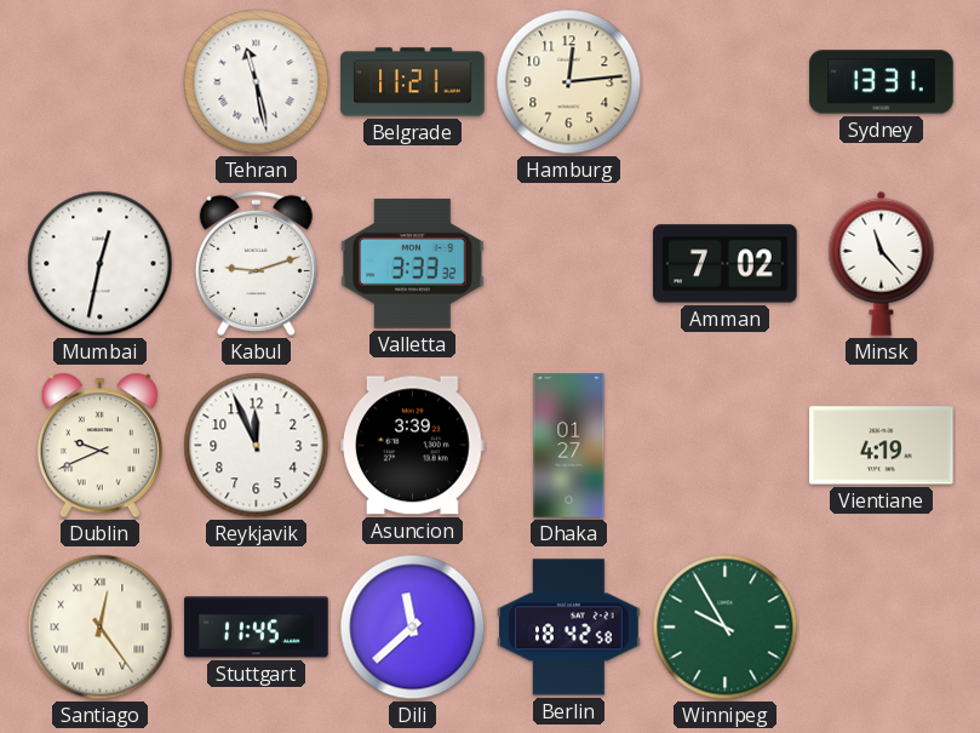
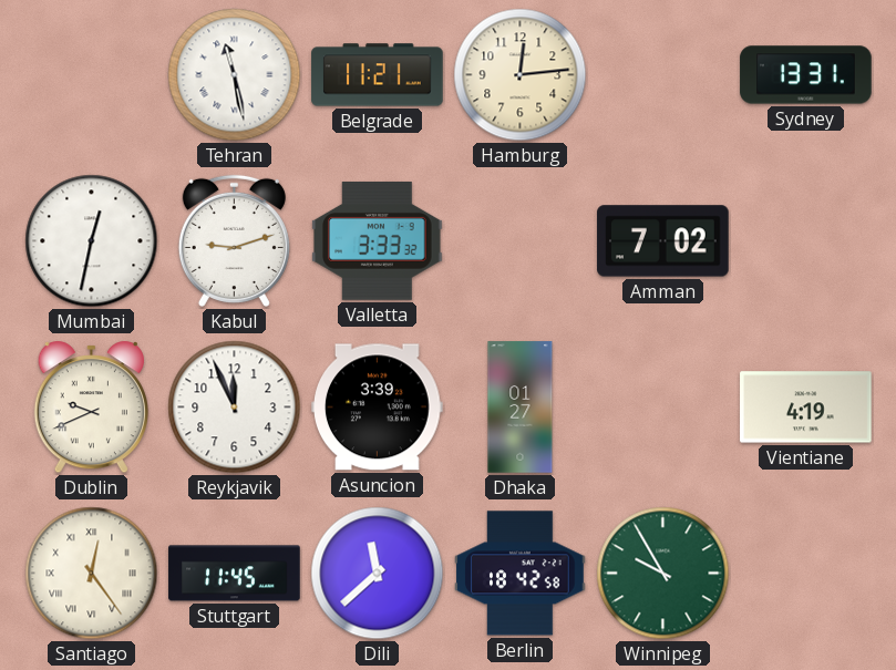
Minsk: 11:23 -> none
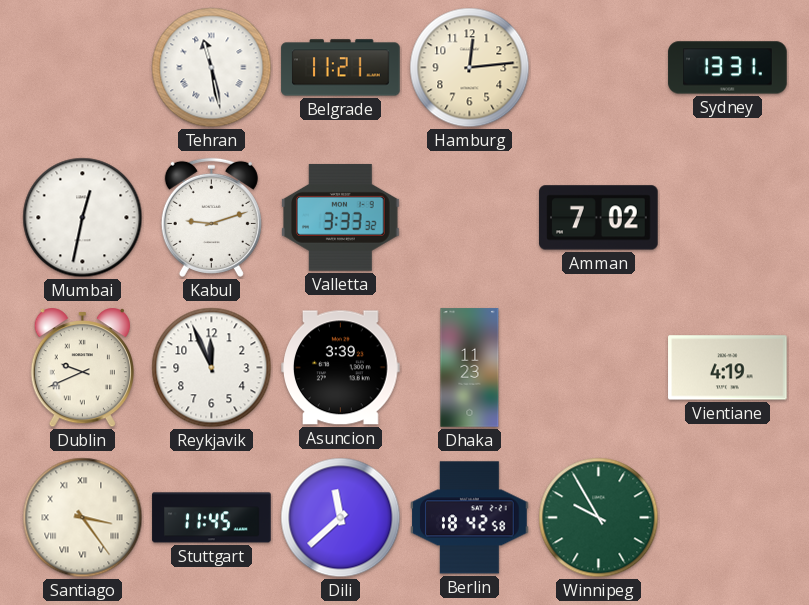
Dhaka: 01:27 -> 11:23
Santiago: 12:24 -> 3:24
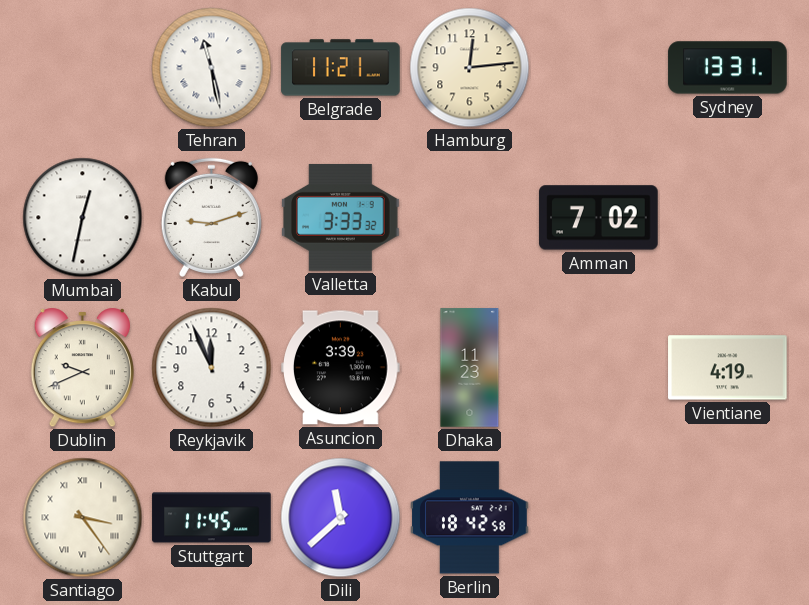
Winnipeg: 9:55 -> none
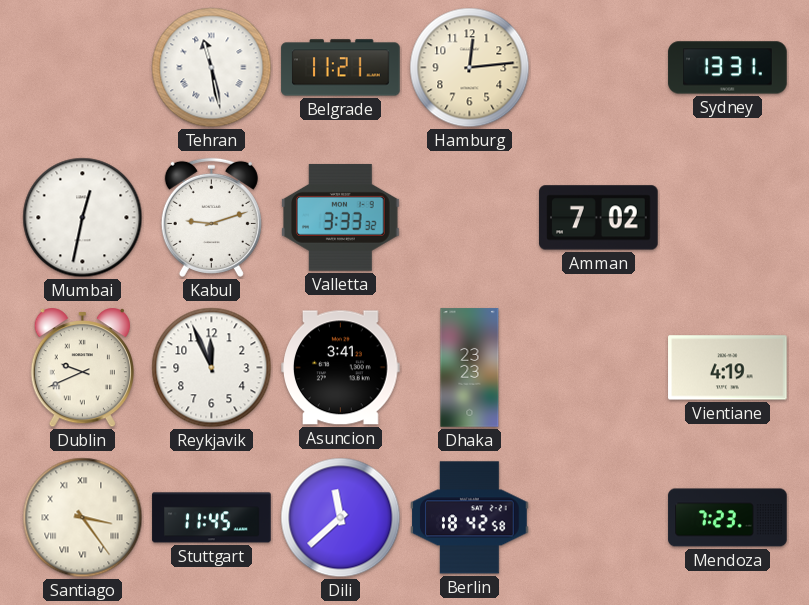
Asuncion: 3:39 -> 3:41
Dhaka: 11:23 -> 23:23
Mendoza: none -> 7:23
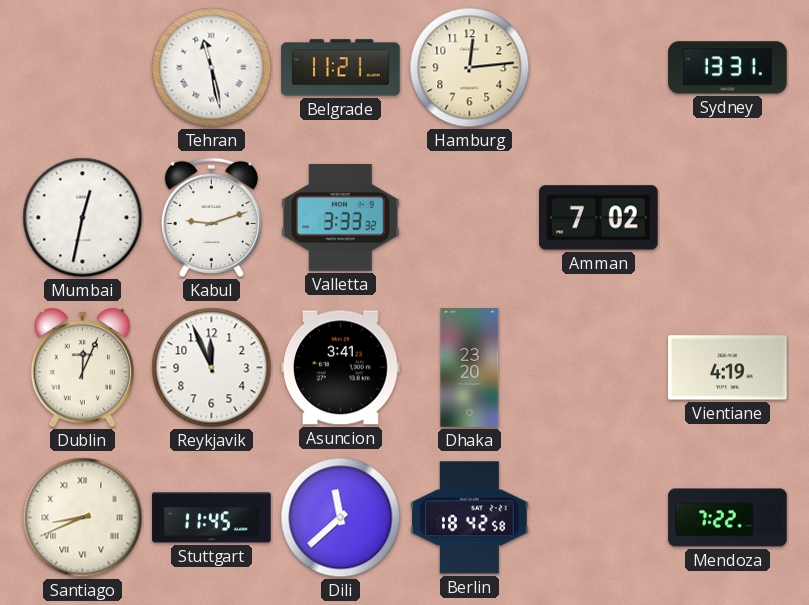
Dublin: 9:41 -> 12:04
Dhaka: 23:23 -> 23:20
Santiago: 3:24 -> 8:41
Mendoza: 7:23 -> 7:22
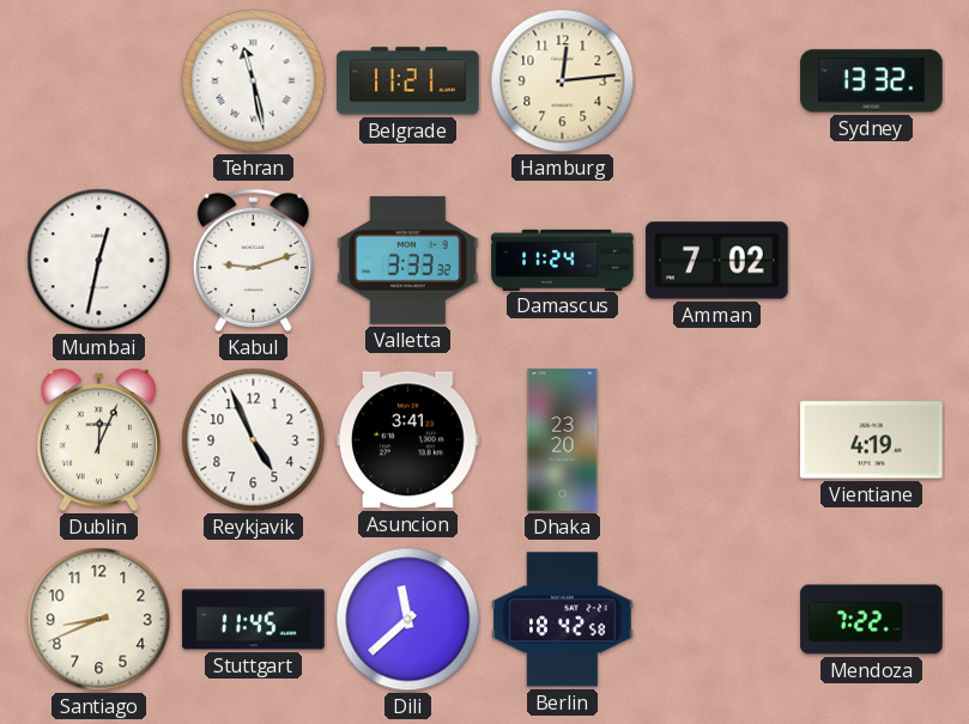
Sydney: 13:31 -> 13:32
Damascus: none -> 11:24
Reykjavik: 11:56 -> 4:56
Santiago numerals: Roman -> Arabic
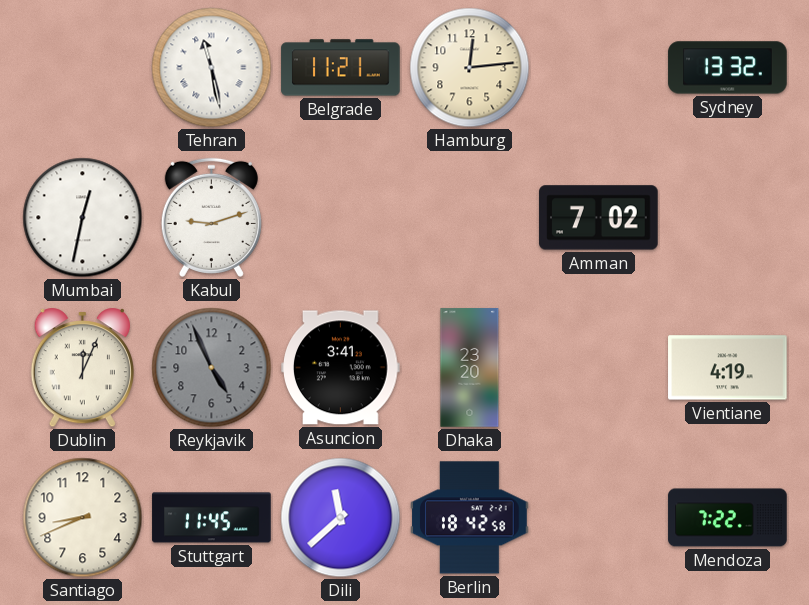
Valletta: 3:33 -> none
Damascus: 11:24 -> none
Reykjavik dial: white -> grey
